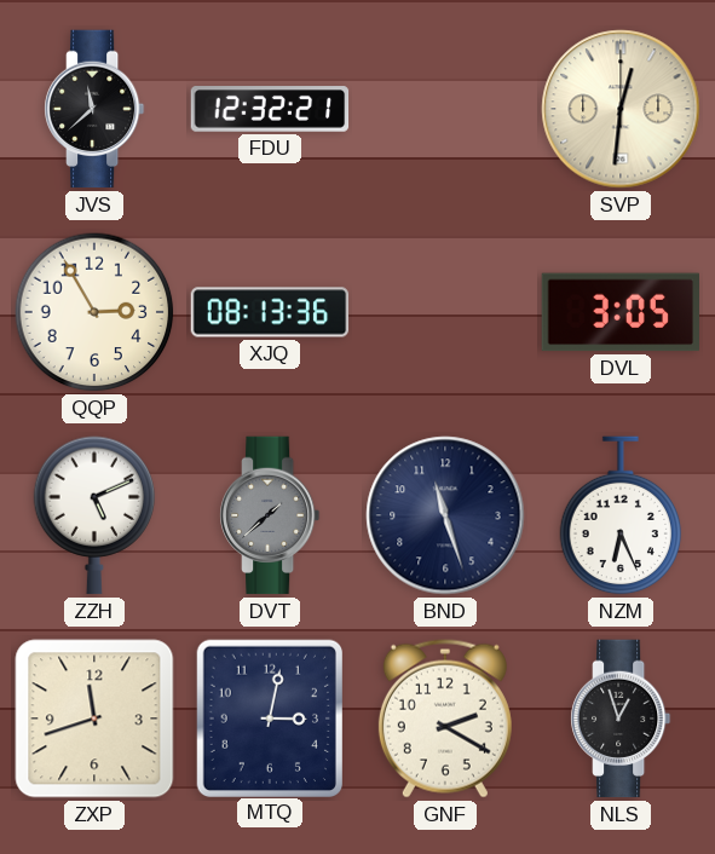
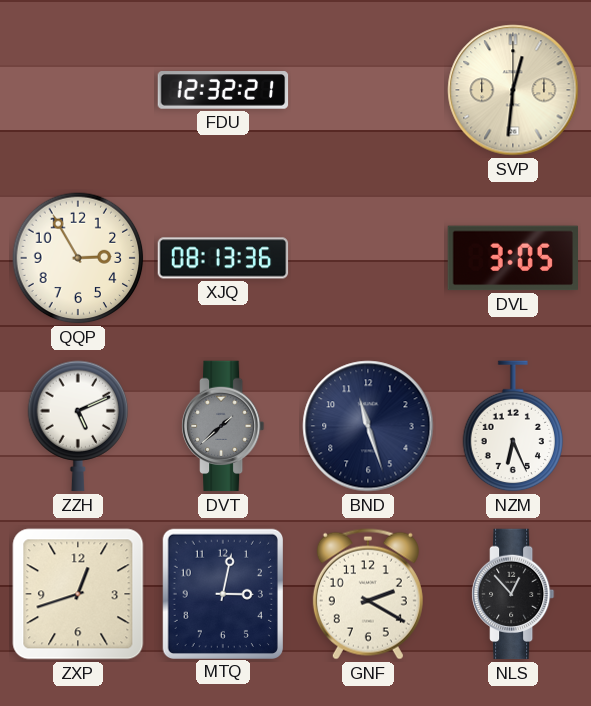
JVS: 11:38 -> none
ZXP: 11:42 -> 12:42
NLS: 12:57 -> 12:53
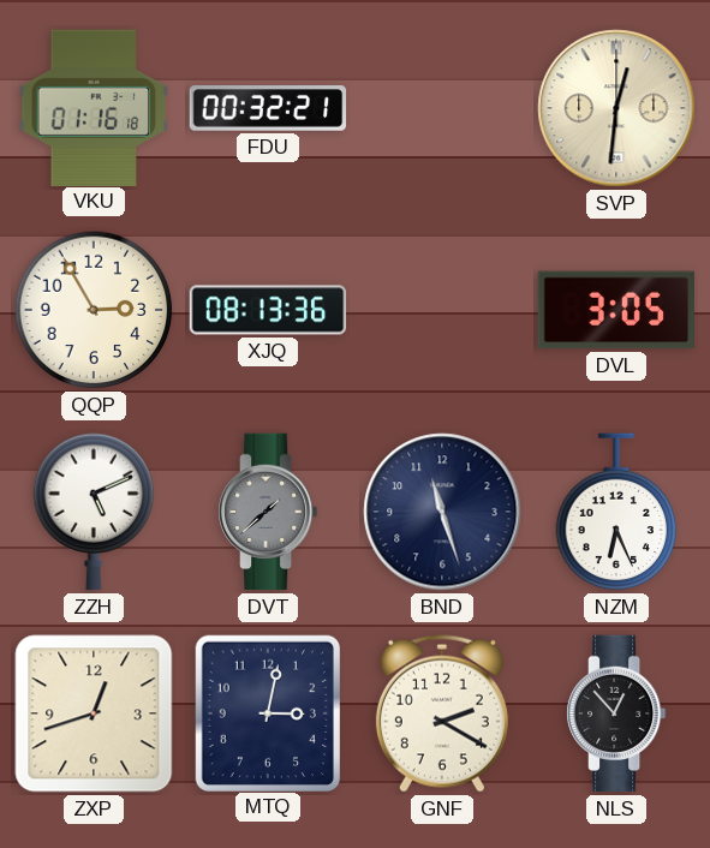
VKU: none -> 01:16
FDU: 12:32 -> 00:32
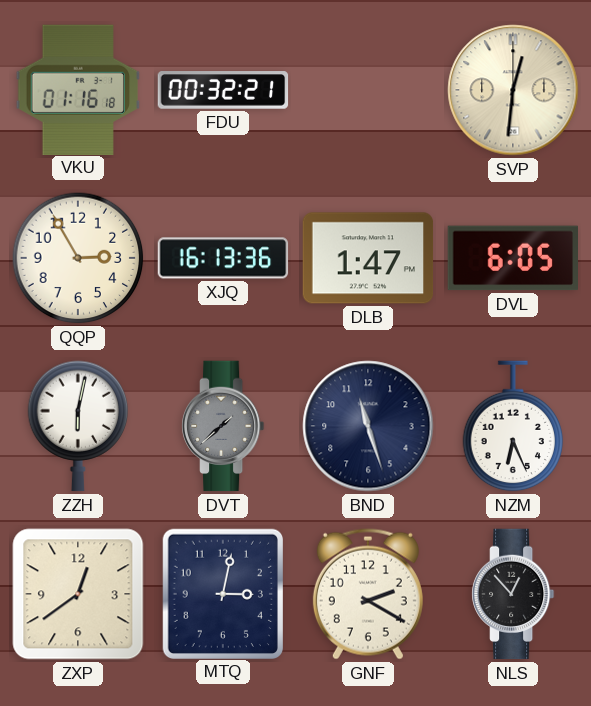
XJQ: 08:13 -> 16:13
DLB: none -> 1:47
DVL: 3:05 -> 6:05
ZZH: 5:11 -> 6:02
ZXP: 12:42 -> 12:39
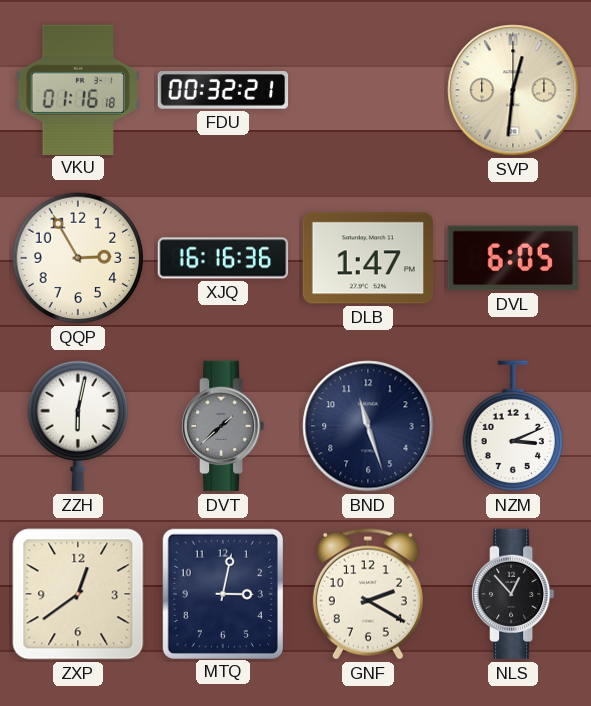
XJQ: 16:13 -> 16:16
NZM: 6:26 -> 3:11
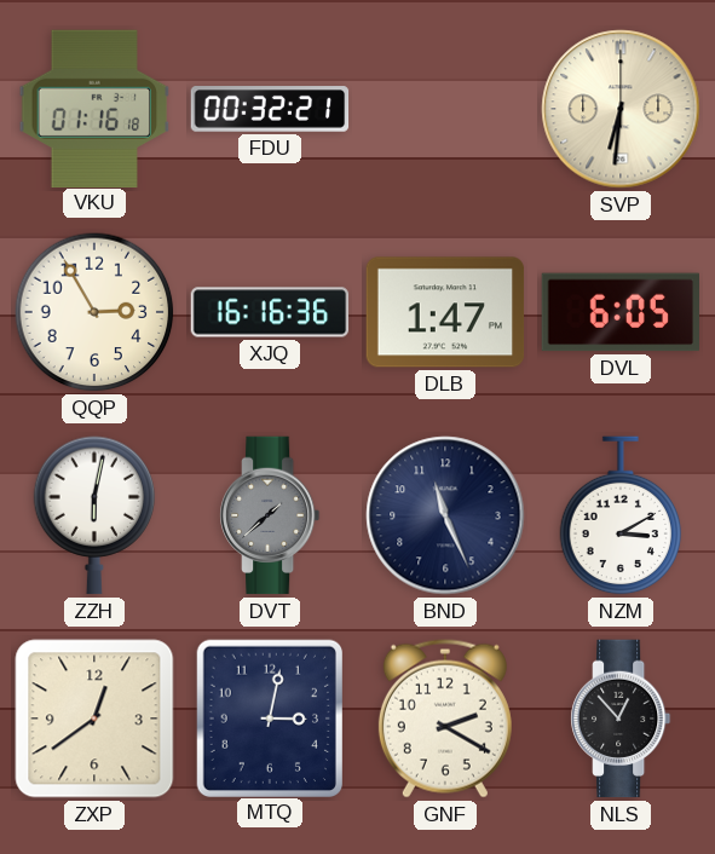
SVP: 12:31 -> 6:31
BND: 11:27 -> 11:26
NZM: 3:11 -> 3:10
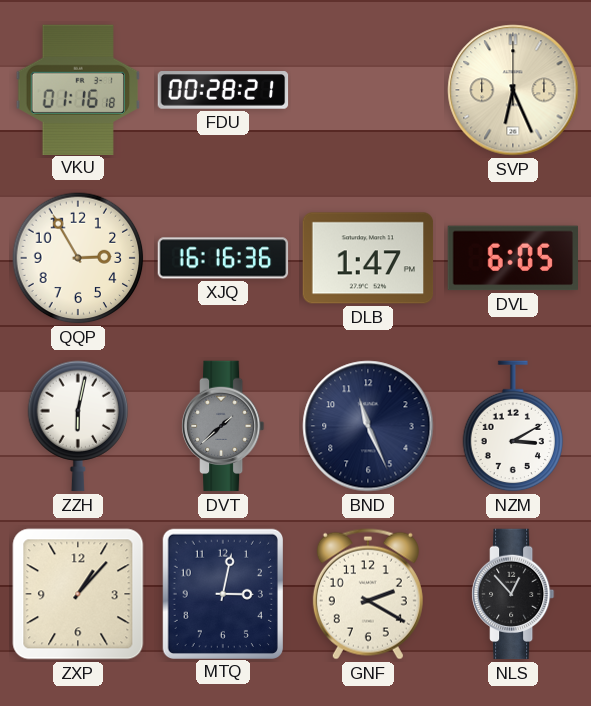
FDU: 00:32 -> 00:28
SVP: 6:31 -> 6:26
ZXP: 12:39 -> 1:07
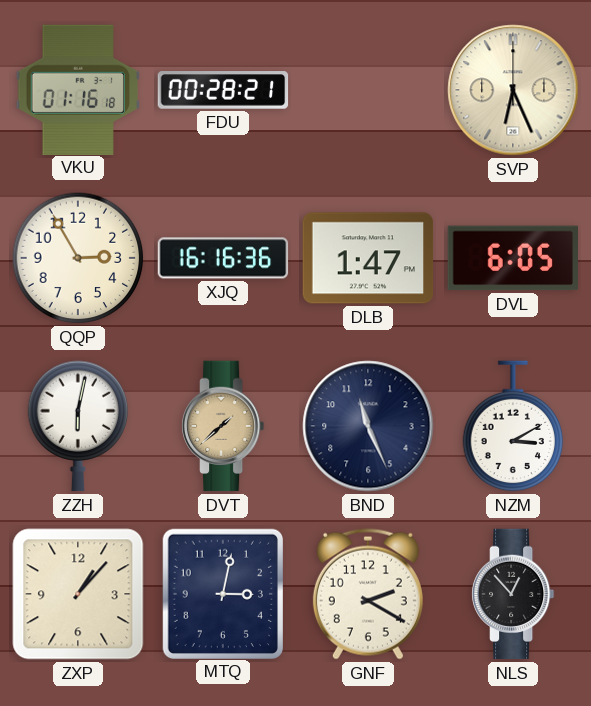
DVT dial: grey -> champagne
